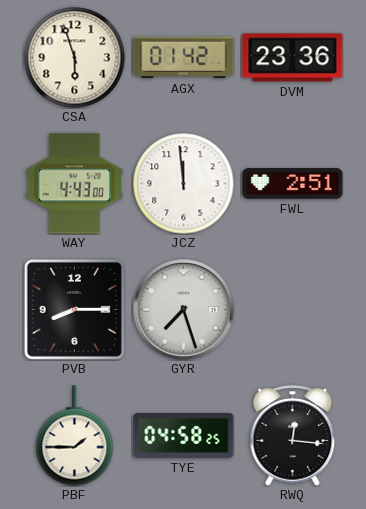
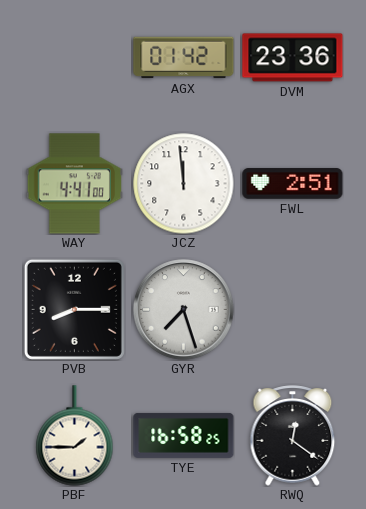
CSA: 5:57 -> none
WAY: 4:43 -> 4:41
TYE: 04:58 -> 16:58
RWQ: 12:16 -> 12:21
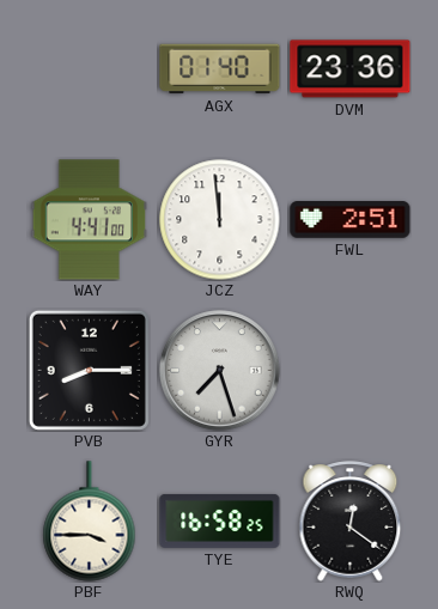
AGX: 01:42 -> 01:40
PBF: 1:45 -> 3:45
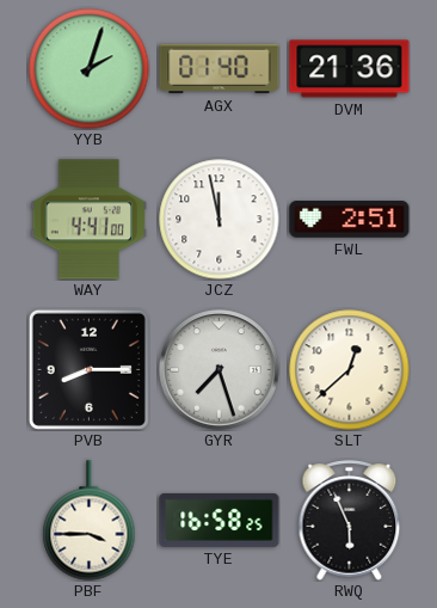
YYB: none -> 2:03
DVM: 23:36 -> 21:36
JCZ: 11:59 -> 11:58
SLT: none -> 12:38
RWQ: 12:21 -> 5:56
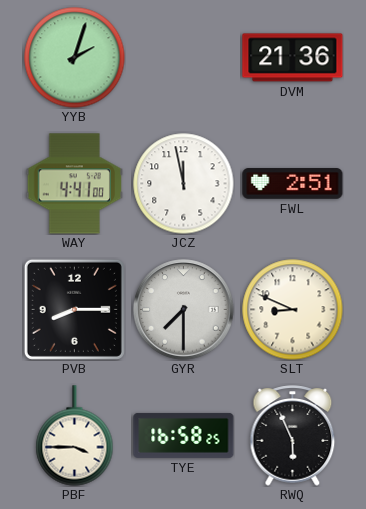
AGX: 01:40 -> none
GYR: 7:27 -> 7:30
SLT: 12:38 -> 8:49
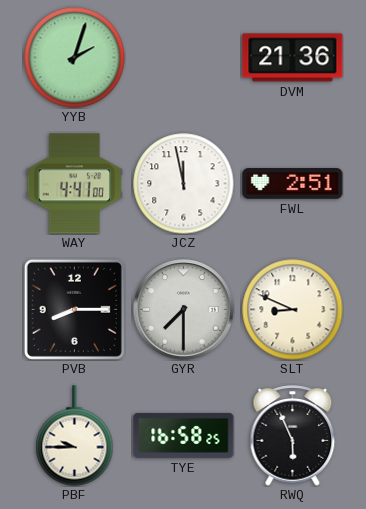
PBF: 3:45 -> 9:45
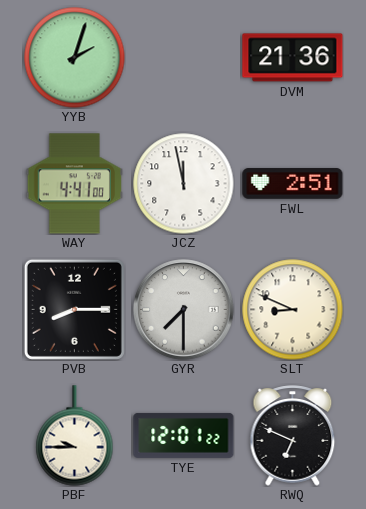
TYE: 16:58 -> 12:01
RWQ: 5:56 -> 6:49
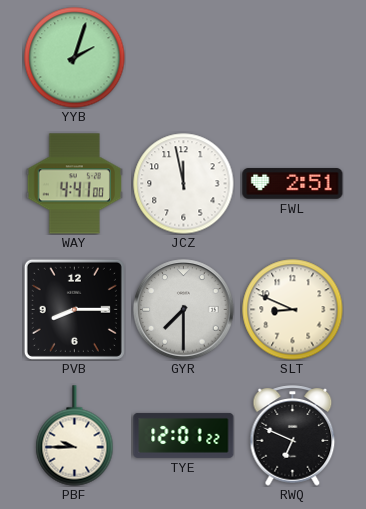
DVM: 21:36 -> none
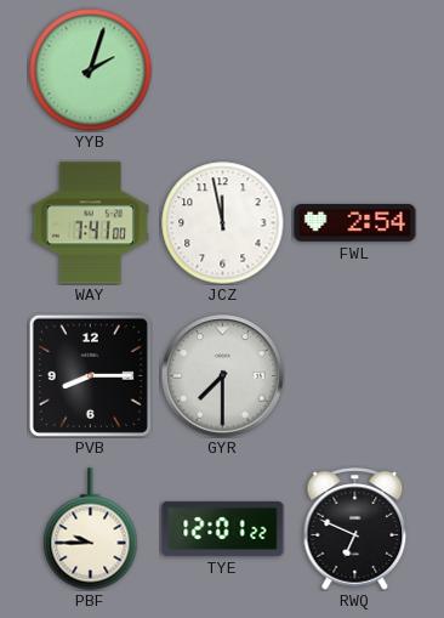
WAY: 4:41 -> 7:41
FWL: 2:51 -> 2:54
SLT: 8:49 -> none
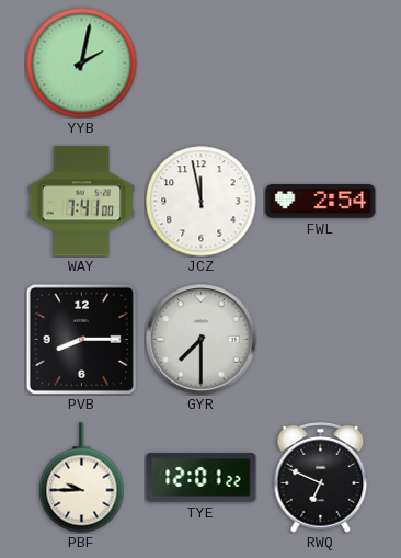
YYB: 2:03 -> 2:02
